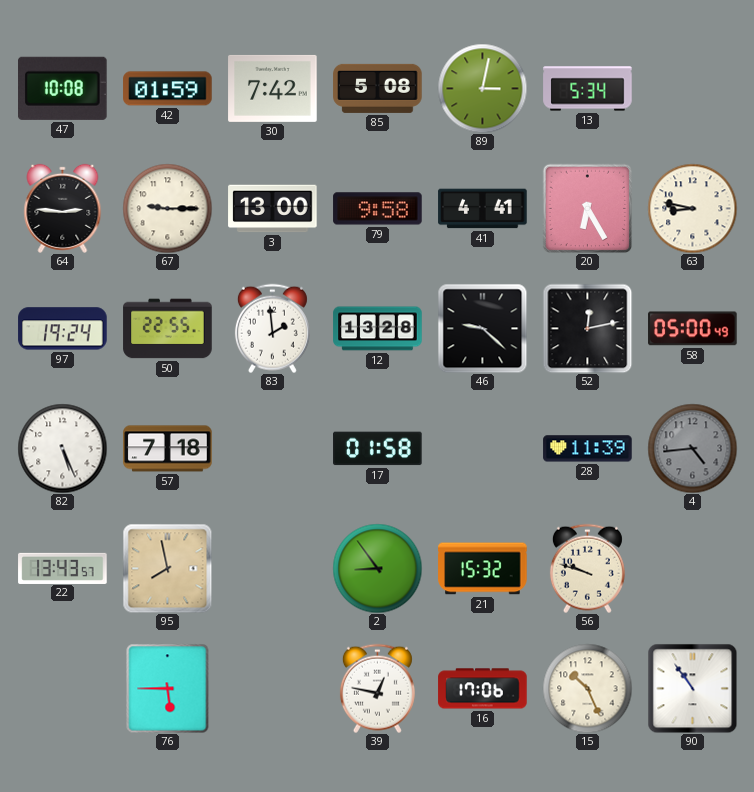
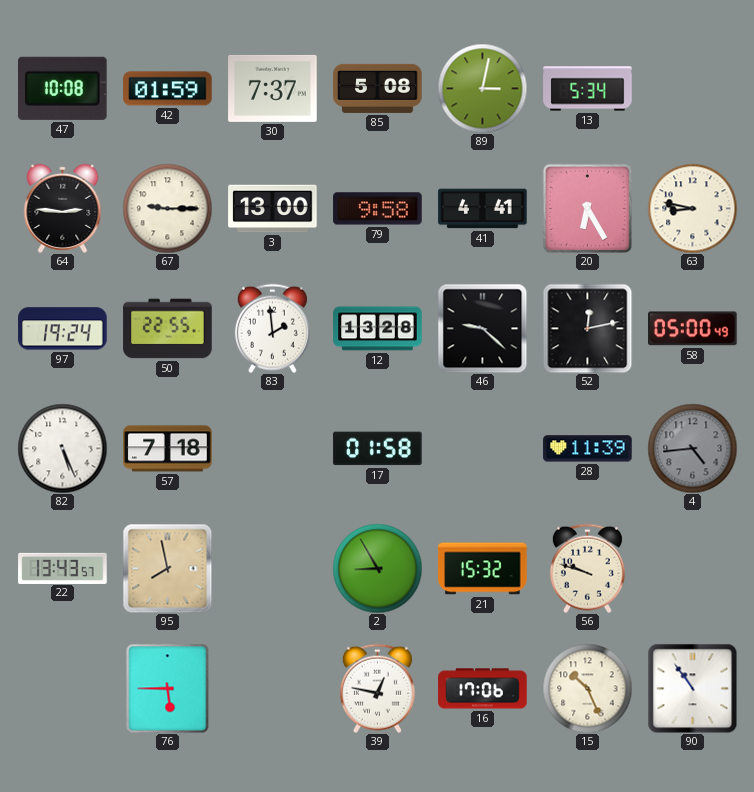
30: 7:42 -> 7:37
2: 8:54 -> 8:55
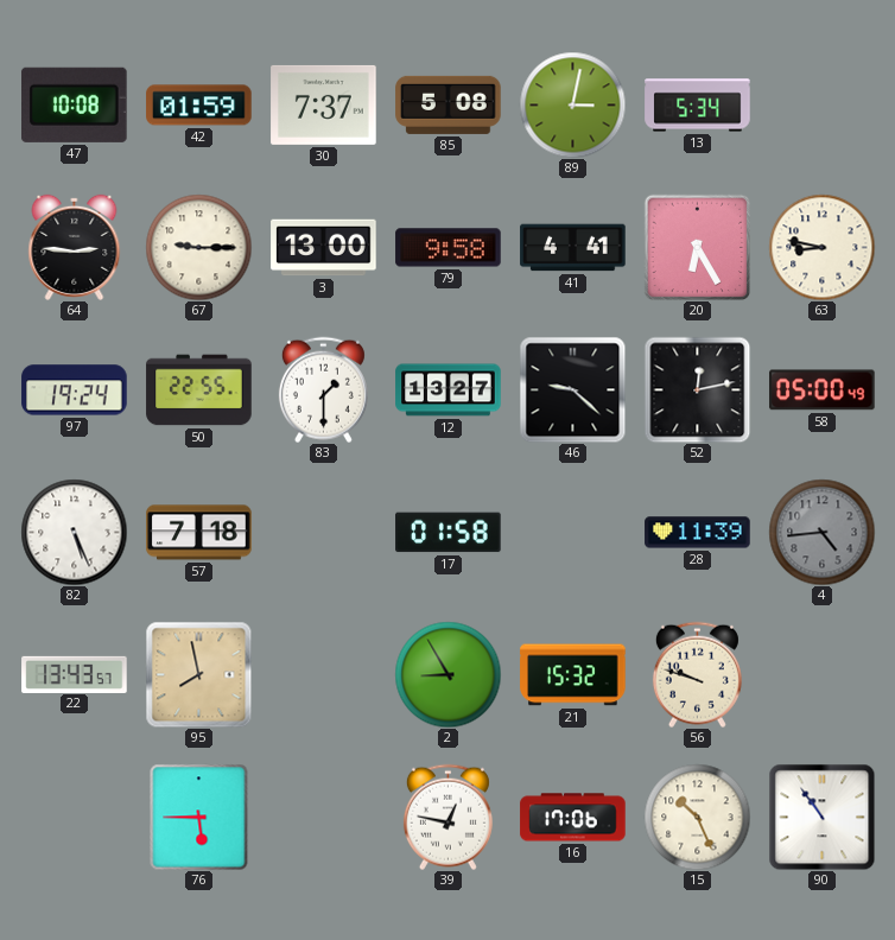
83: 1:59 -> 1:30
12: 13:28 -> 13:27
